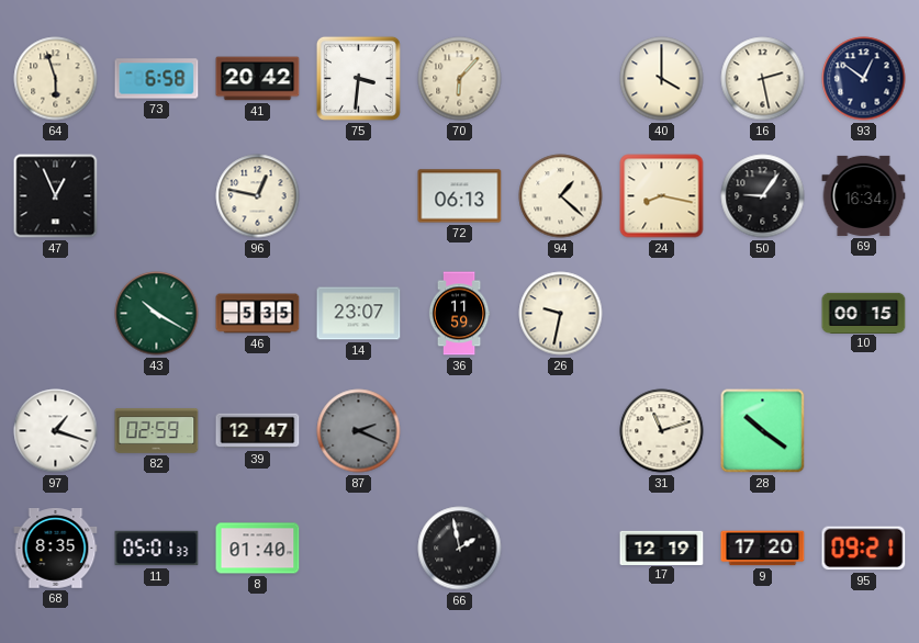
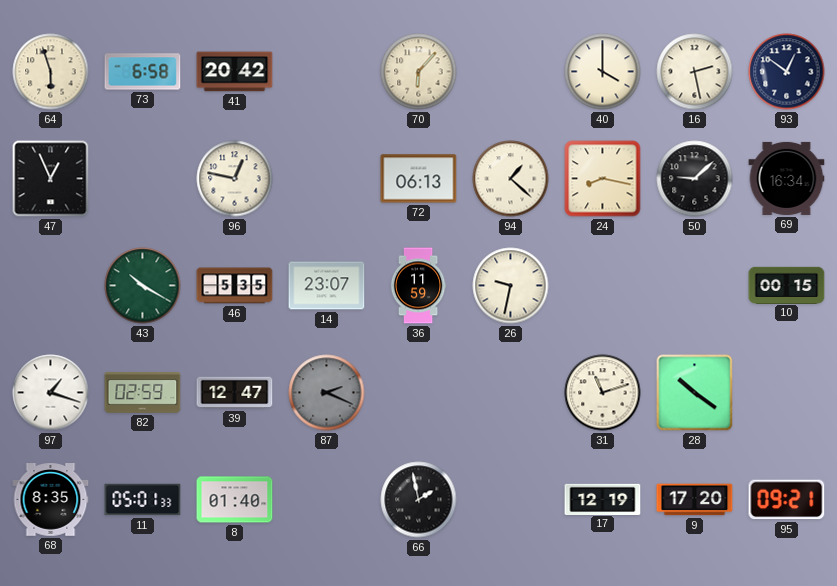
75: 3:31 -> none
50: 9:06 -> 9:08
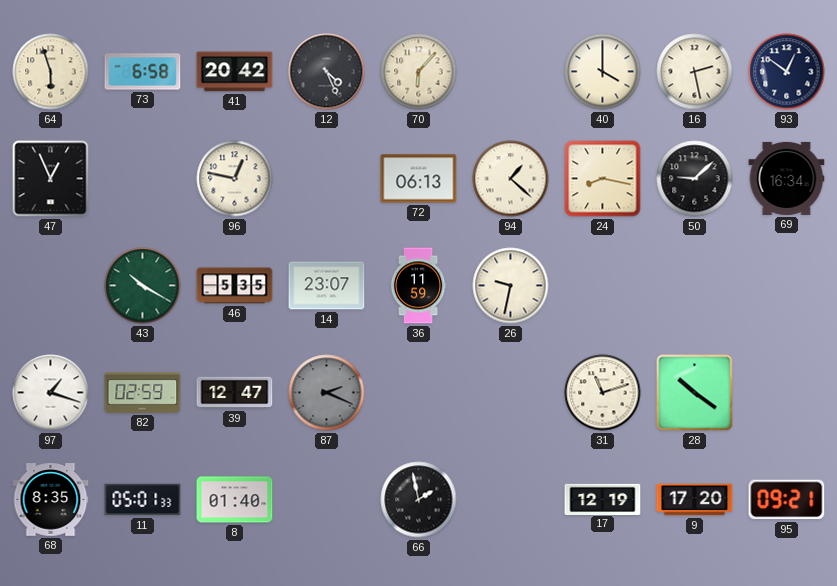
12: none -> 4:26
10: 00:15 -> none
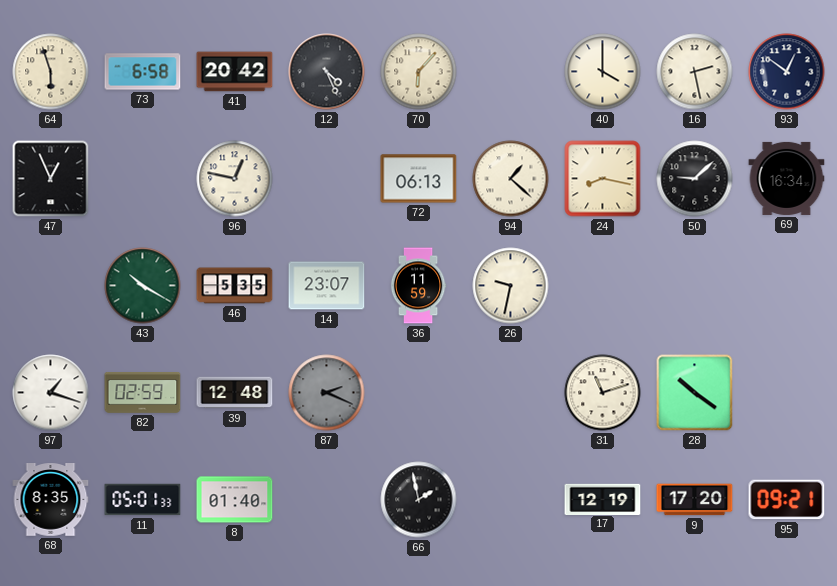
39: 12:47 -> 12:48
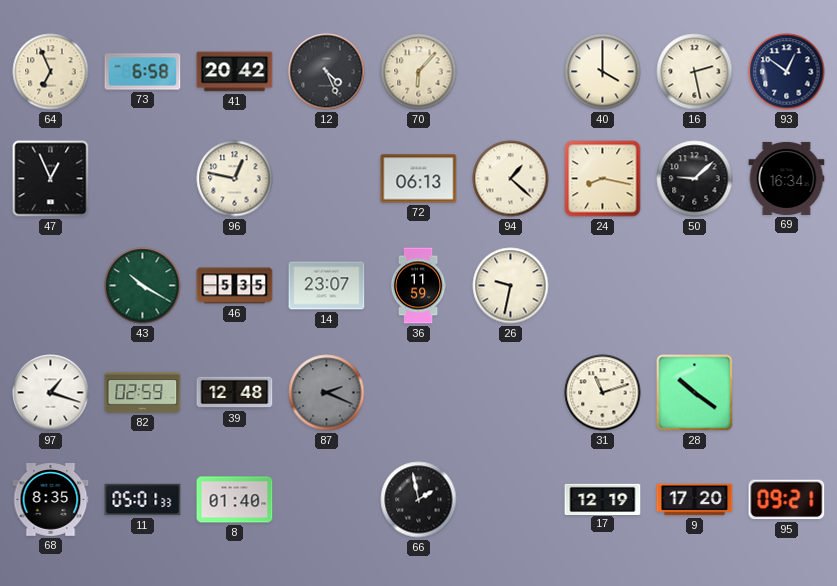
64: 5:57 -> 6:56
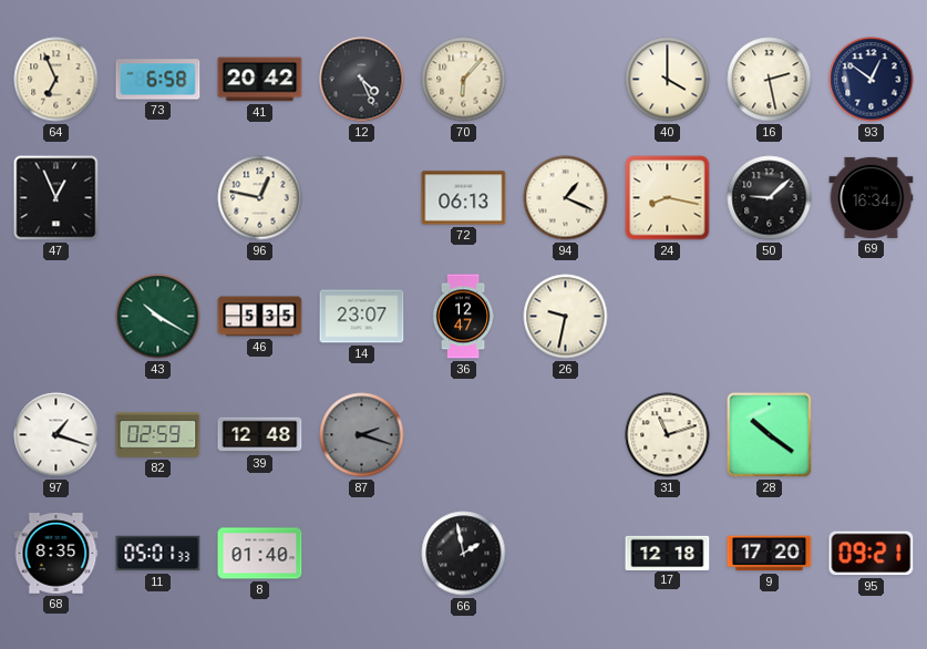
94: 1:22 -> 1:19
36: 11:59 -> 12:47
87: 2:19 -> 2:18
17: 12:19 -> 12:18
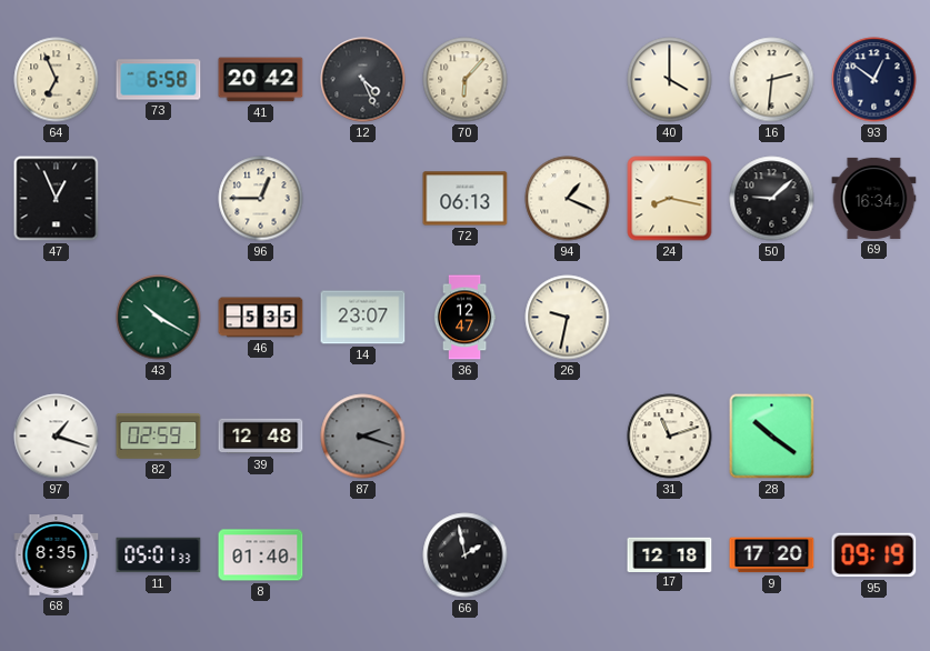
16: 2:28 -> 2:31
96: 12:47 -> 12:45
95: 09:21 -> 09:19
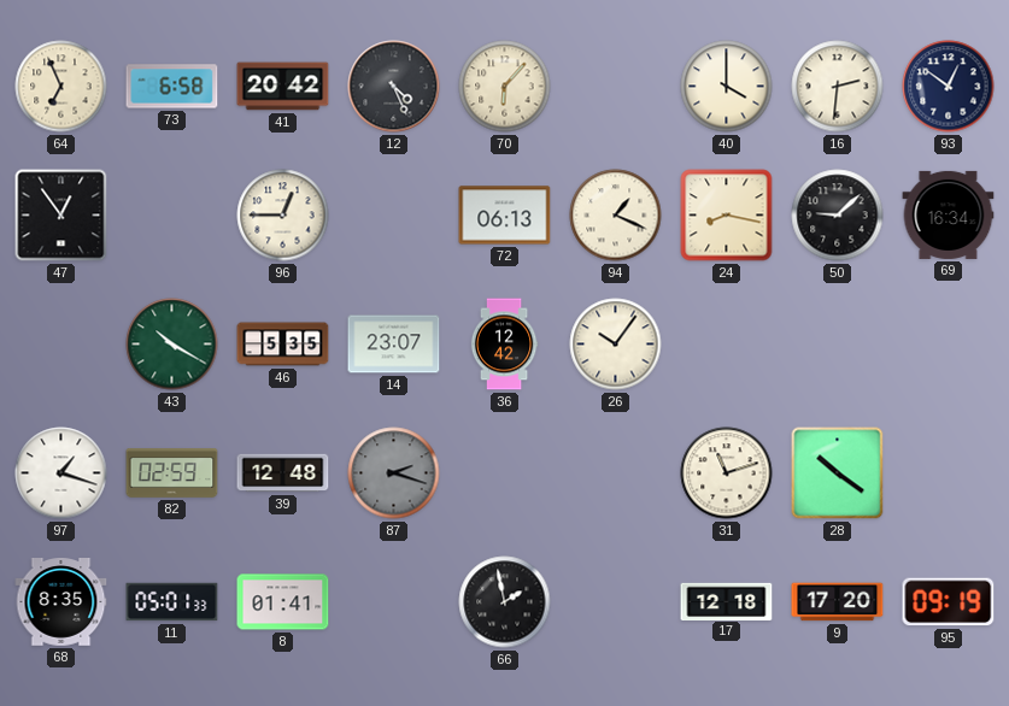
47: 12:56 -> 12:54
36: 12:47 -> 12:42
26: 9:32 -> 10:06
8: 01:40 -> 01:41
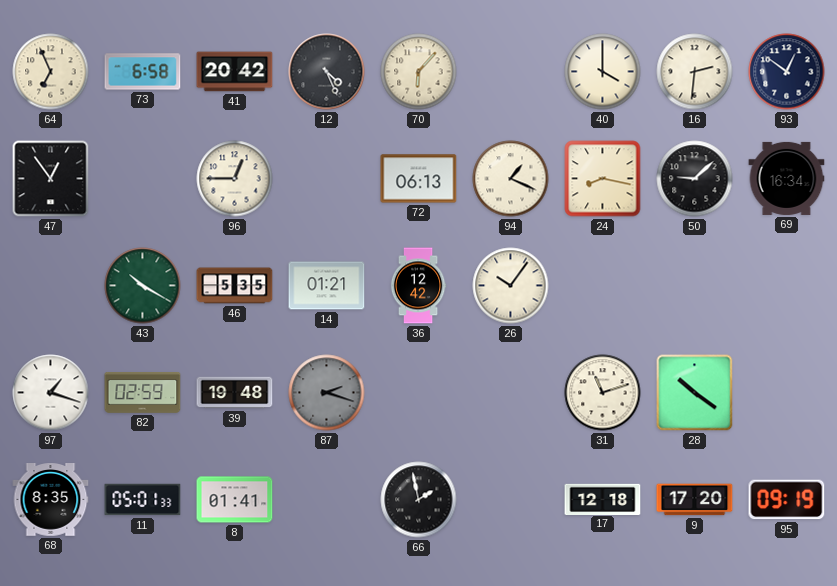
14: 23:07 -> 01:21
39: 12:48 -> 19:48
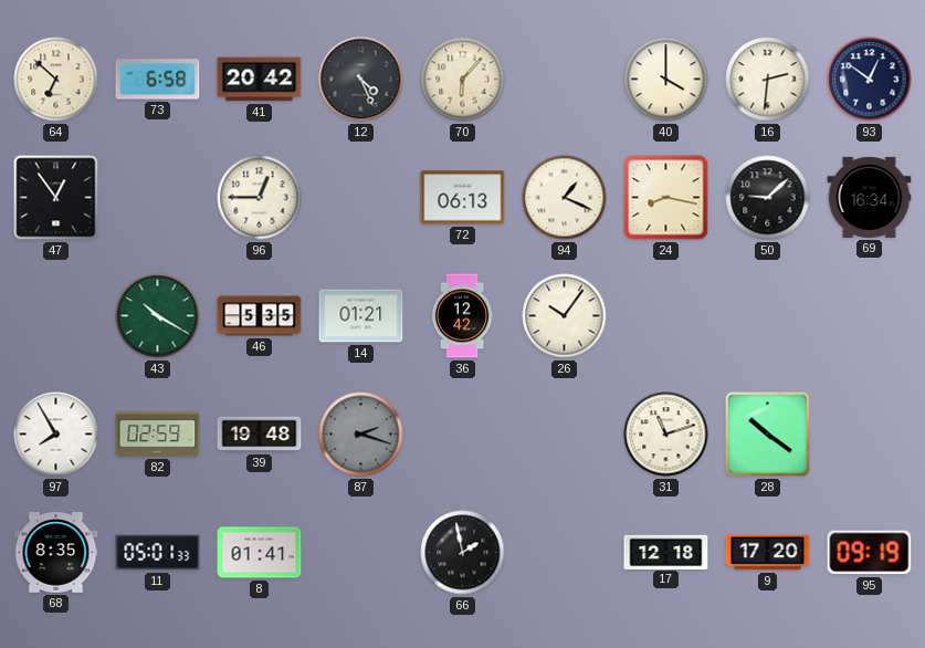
64: 6:56 -> 6:52
97: 1:18 -> 7:55
